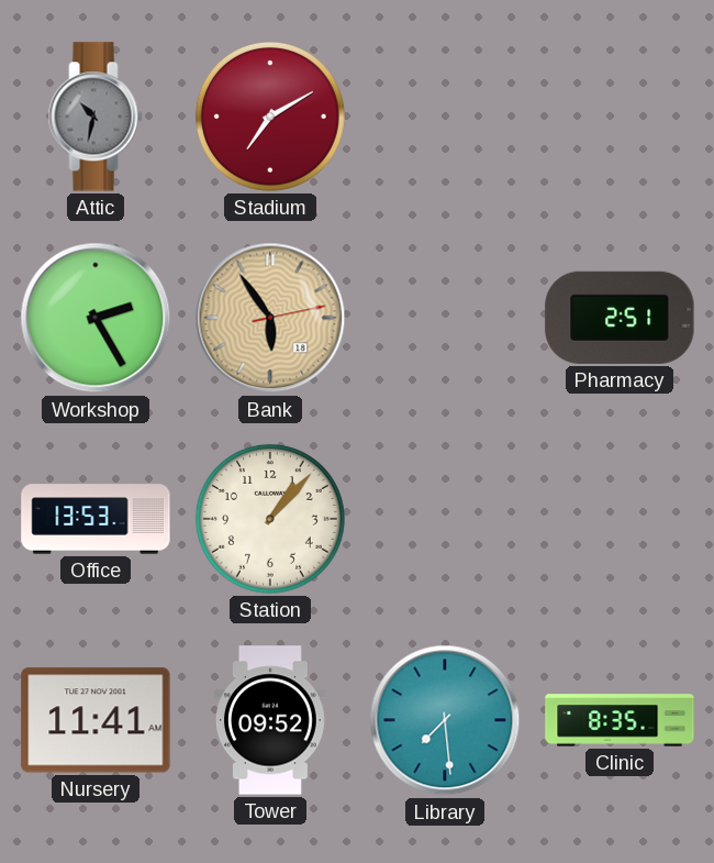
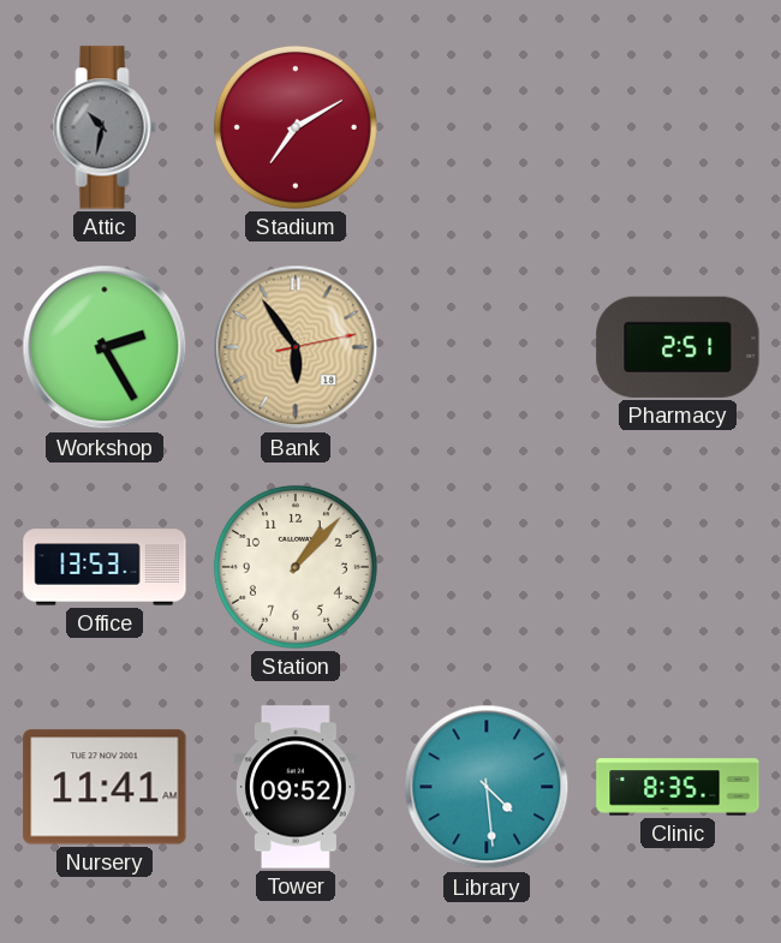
Library: 7:29 -> 4:29
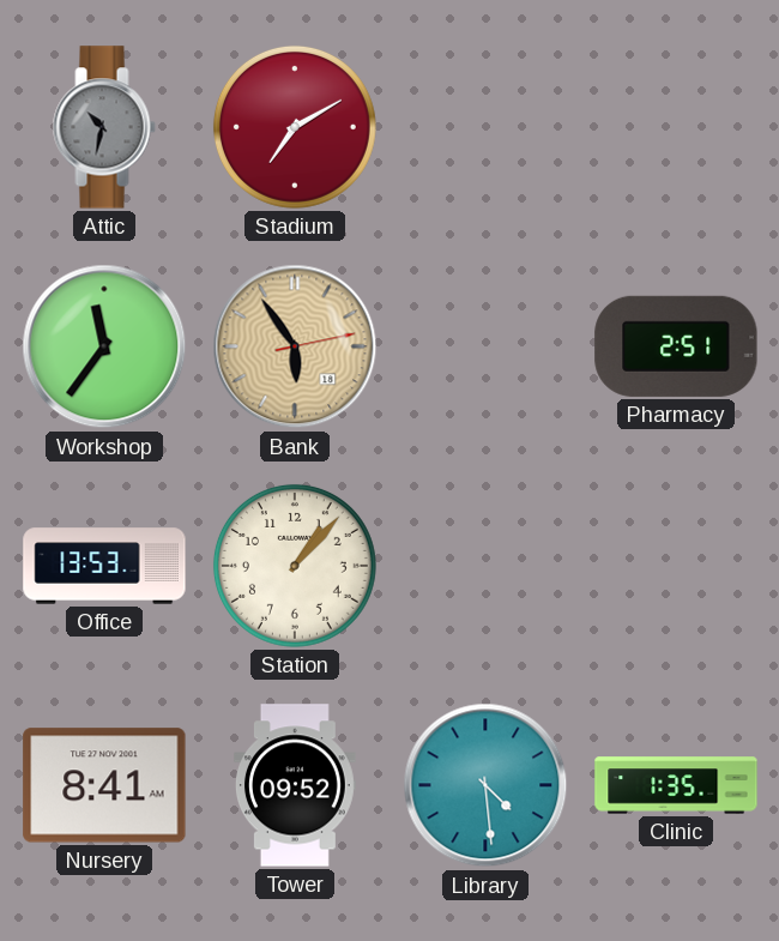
Workshop: 2:25 -> 11:36
Nursery: 11:41 -> 8:41
Clinic: 8:35 -> 1:35
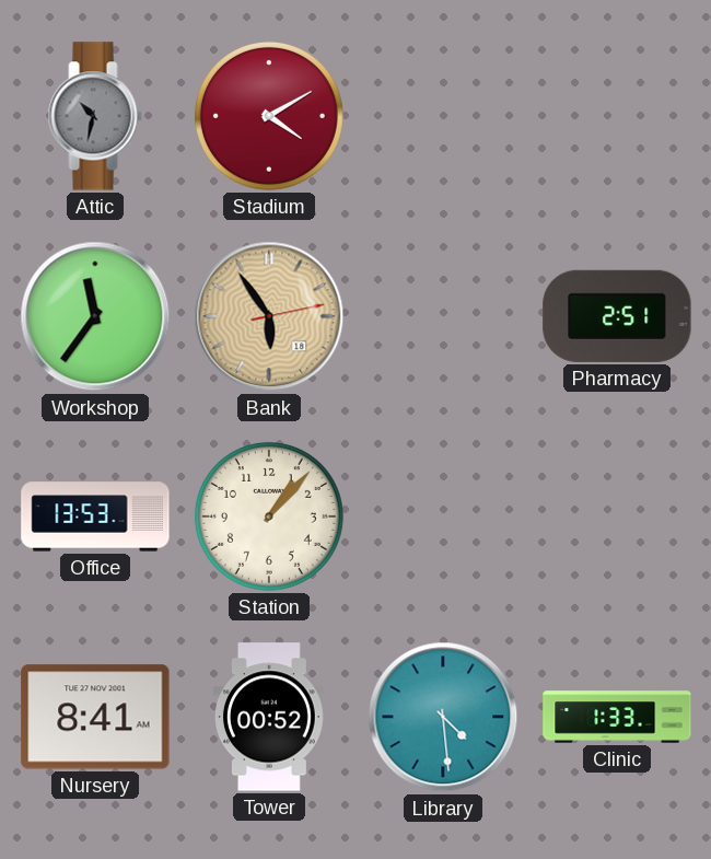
Stadium: 7:10 -> 4:10
Tower: 09:52 -> 00:52
Clinic: 1:35 -> 1:33
